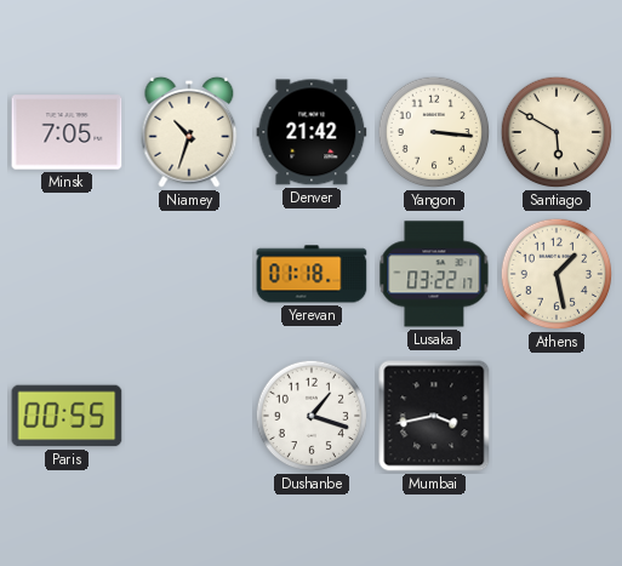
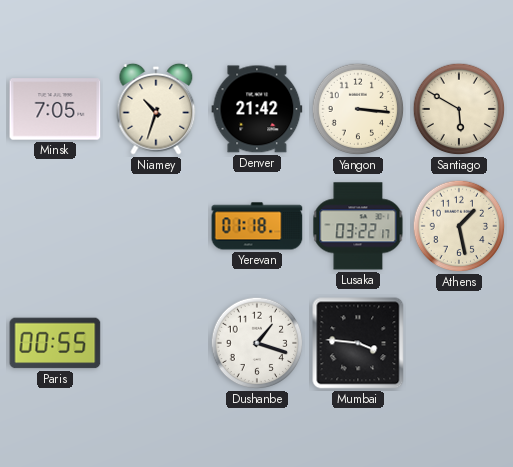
Mumbai: 3:43 -> 3:46
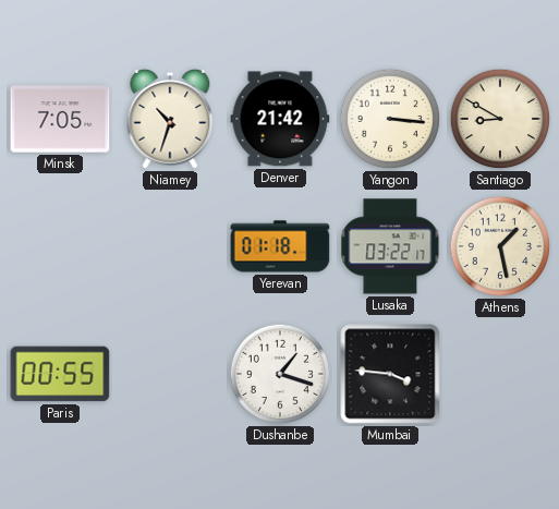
Santiago: 5:50 -> 8:50
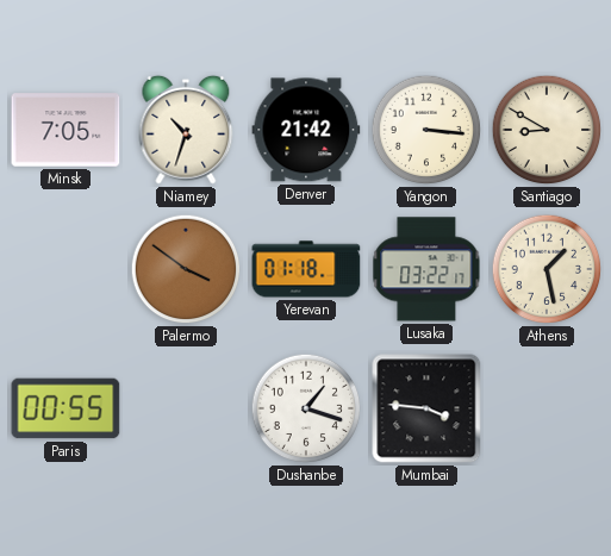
Palermo: none -> 3:51
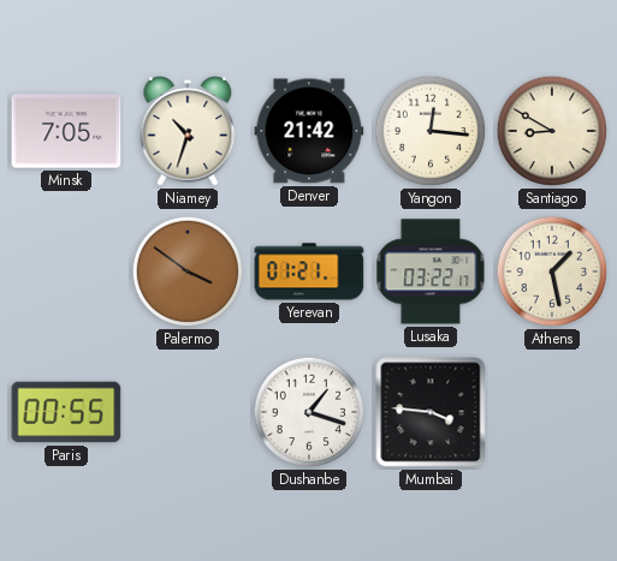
Yangon: 3:16 -> 12:16
Yerevan: 01:18 -> 01:21
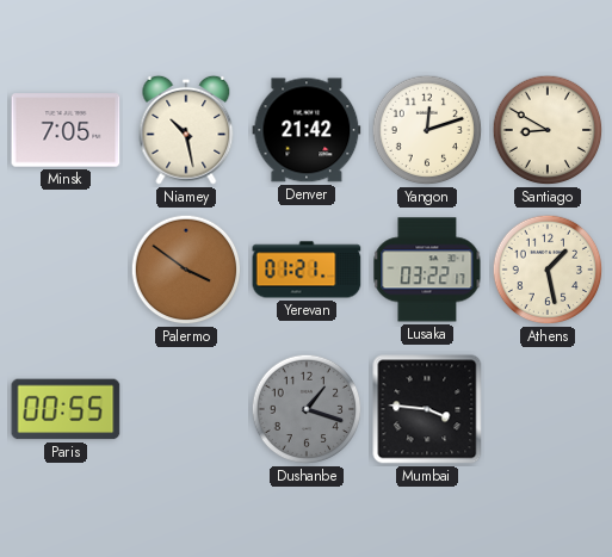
Niamey: 10:33 -> 10:28
Yangon: 12:16 -> 12:12
Dushanbe dial: white -> grey
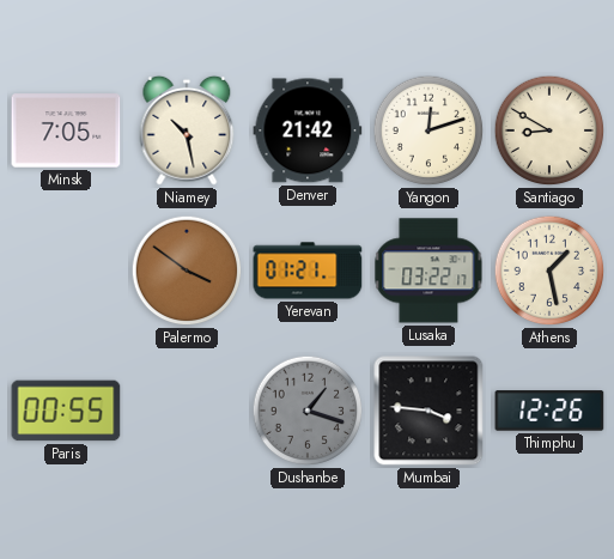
Thimphu: none -> 12:26
